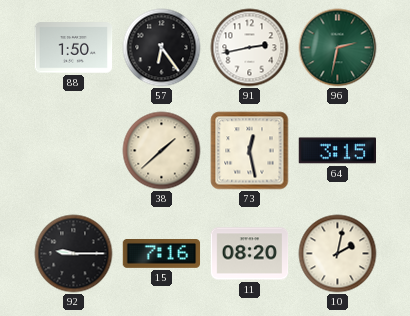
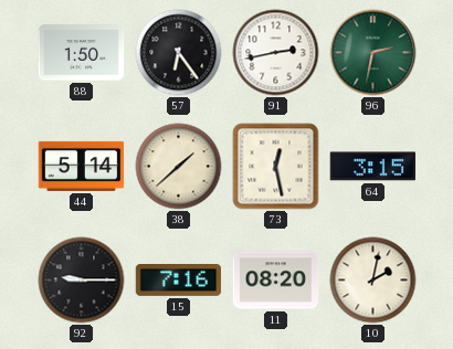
44: none -> 5:14
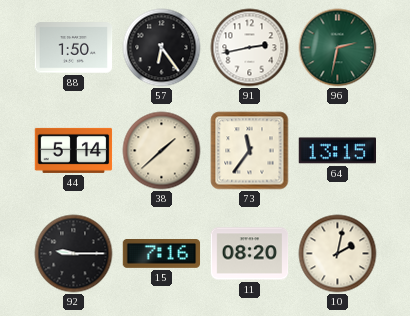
73: 12:28 -> 11:36
64: 3:15 -> 13:15
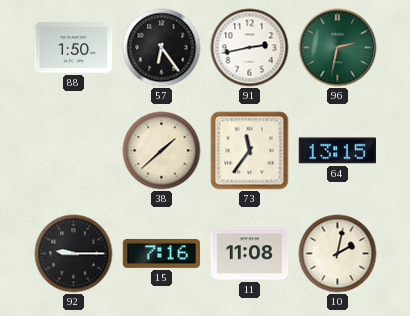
44: 5:14 -> none
11: 08:20 -> 11:08
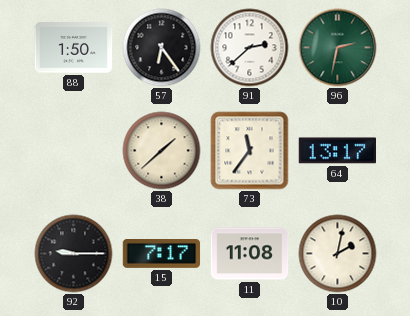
91: 2:43 -> 2:38
64: 13:15 -> 13:17
15: 7:16 -> 7:17
